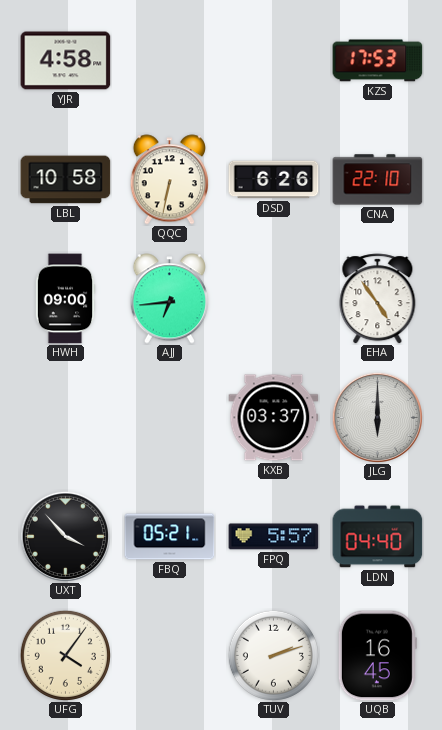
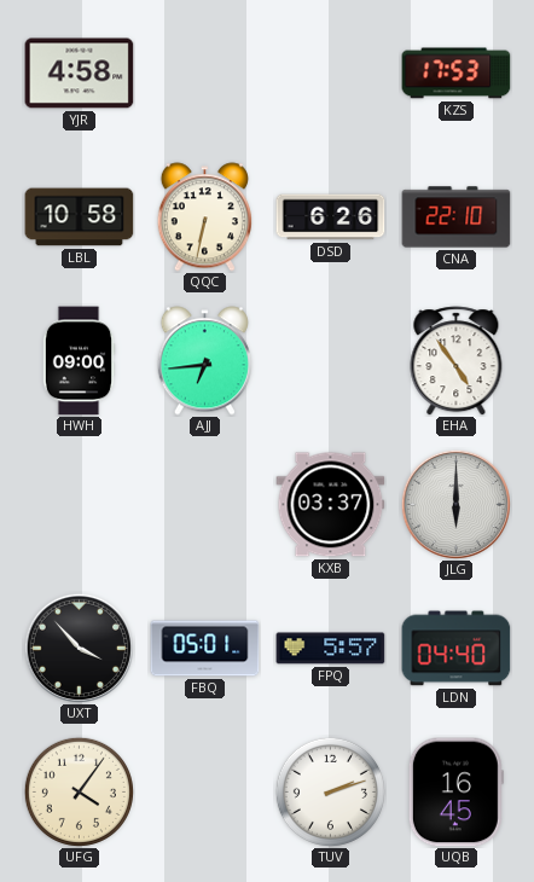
FBQ: 05:21 -> 05:01
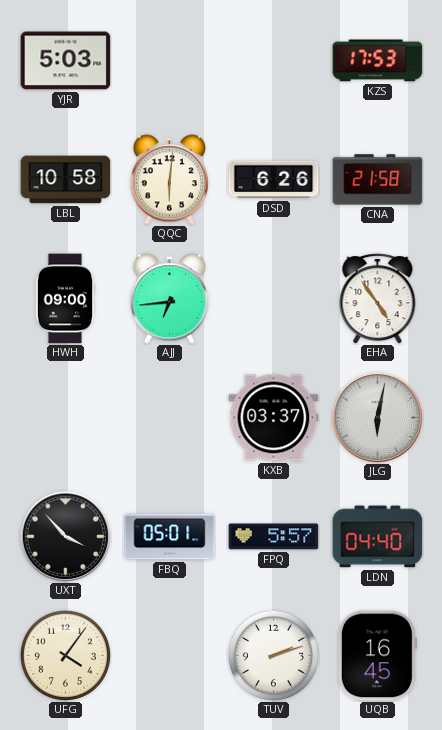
YJR: 4:58 -> 5:03
QQC: 6:32 -> 6:01
CNA: 22:10 -> 21:58
JLG: 6:00 -> 6:02
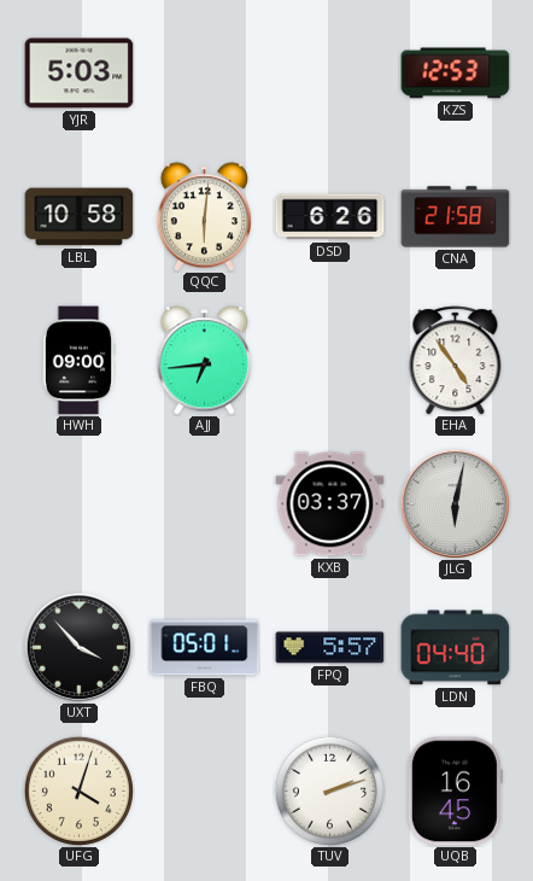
KZS: 17:53 -> 12:53
UFG: 4:06 -> 4:03
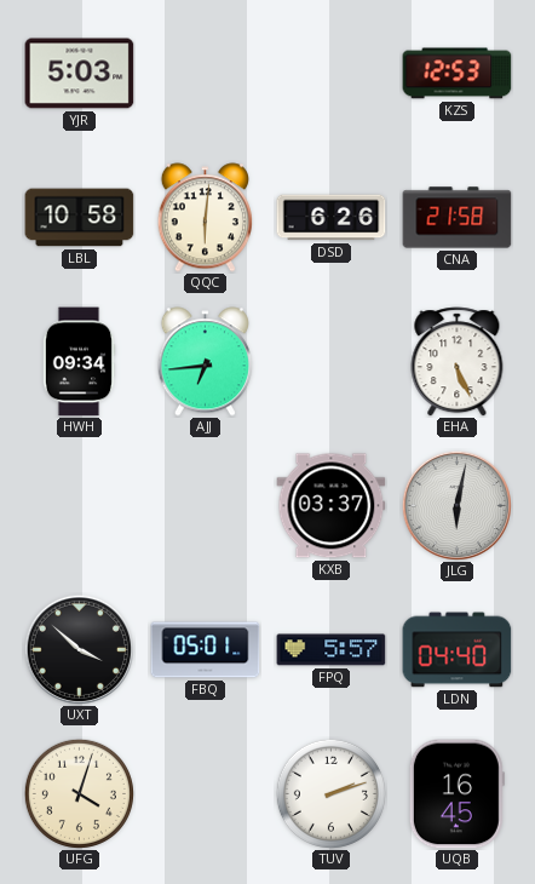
HWH: 09:00 -> 09:34
EHA: 4:54 -> 5:26
UXT: 3:53 -> 3:52
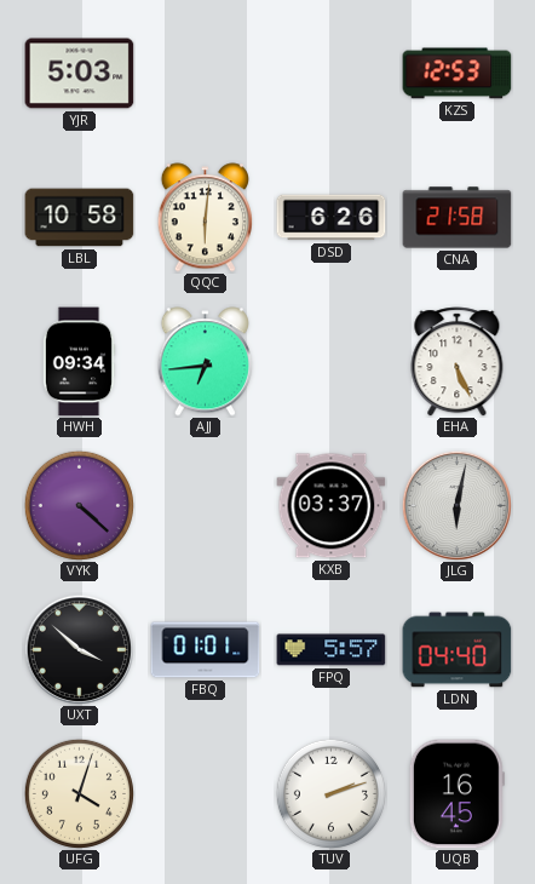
VYK: none -> 4:22
FBQ: 05:01 -> 01:01
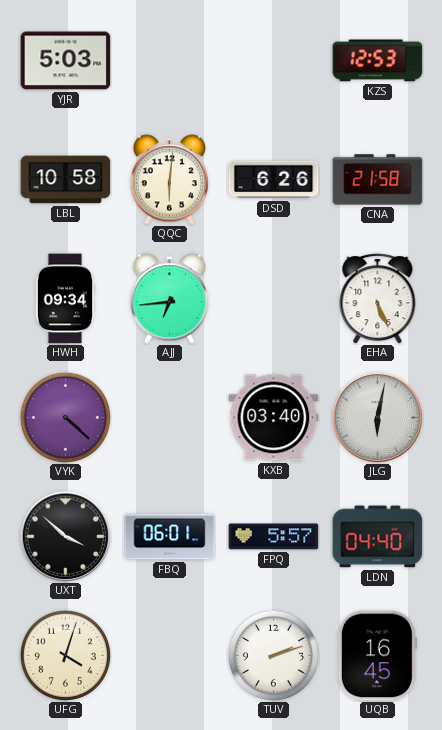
KXB: 03:37 -> 03:40
FBQ: 01:01 -> 06:01
